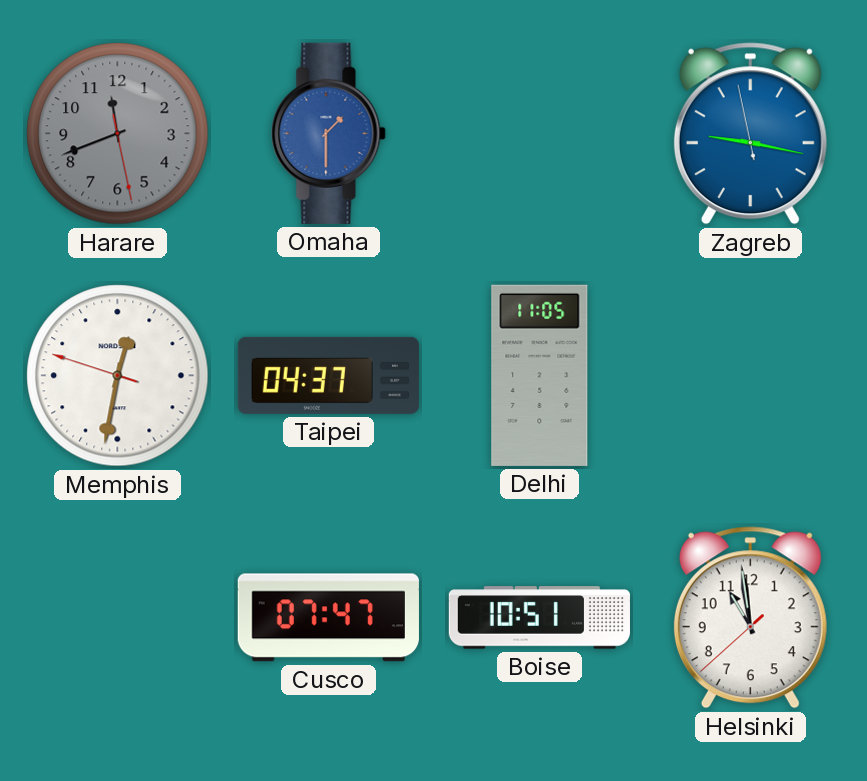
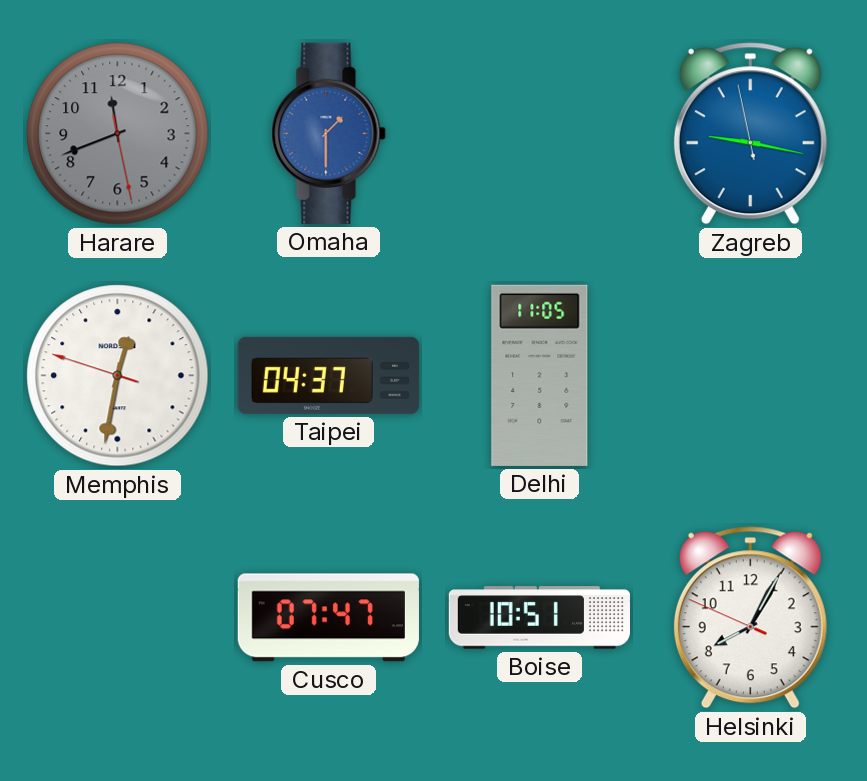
Helsinki: 10:58 -> 8:04
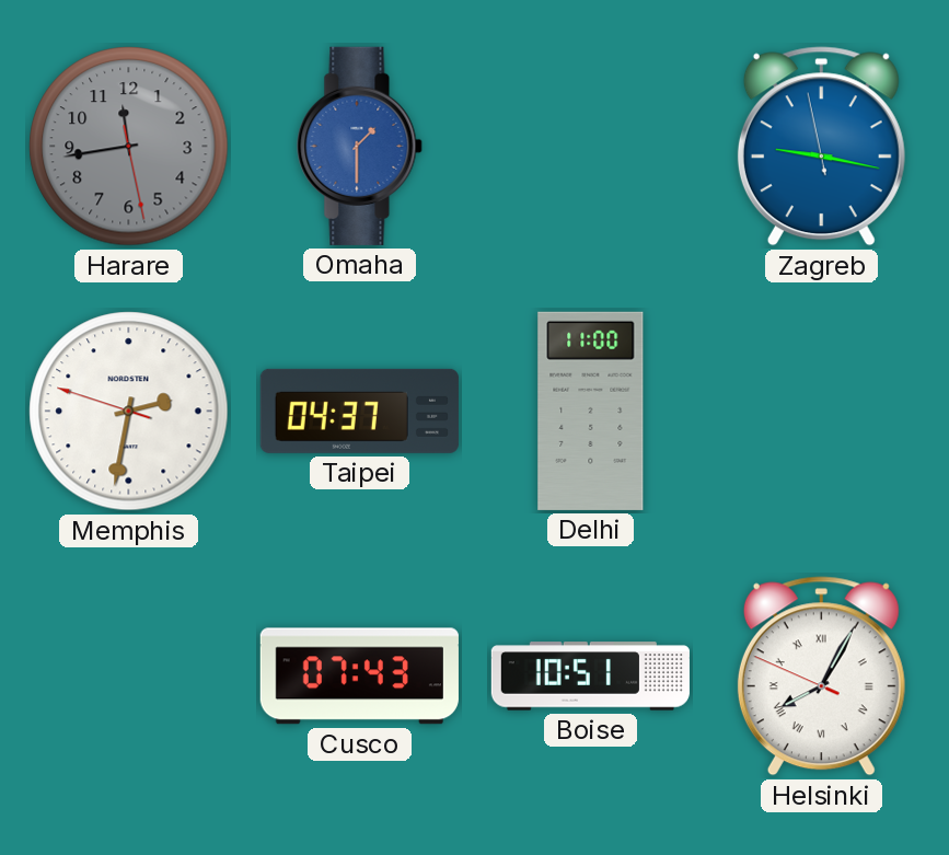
Harare: 11:41 -> 11:43
Memphis: 12:31 -> 2:31
Delhi: 11:05 -> 11:00
Cusco: 07:47 -> 07:43
Helsinki numerals: Arabic -> Roman
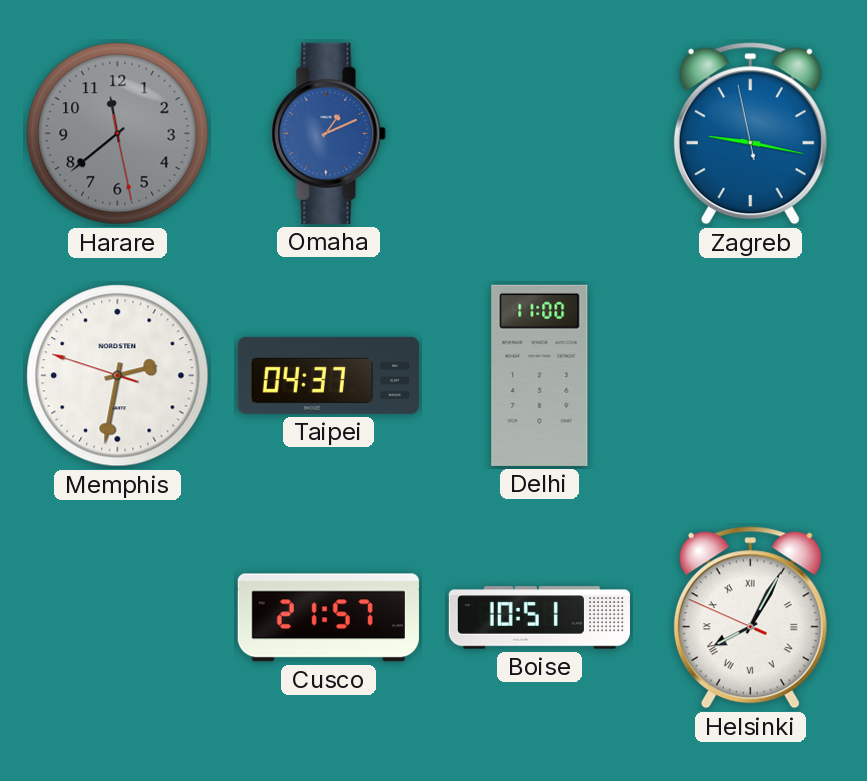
Harare: 11:43 -> 11:38
Omaha: 1:30 -> 1:11
Cusco: 07:43 -> 21:57
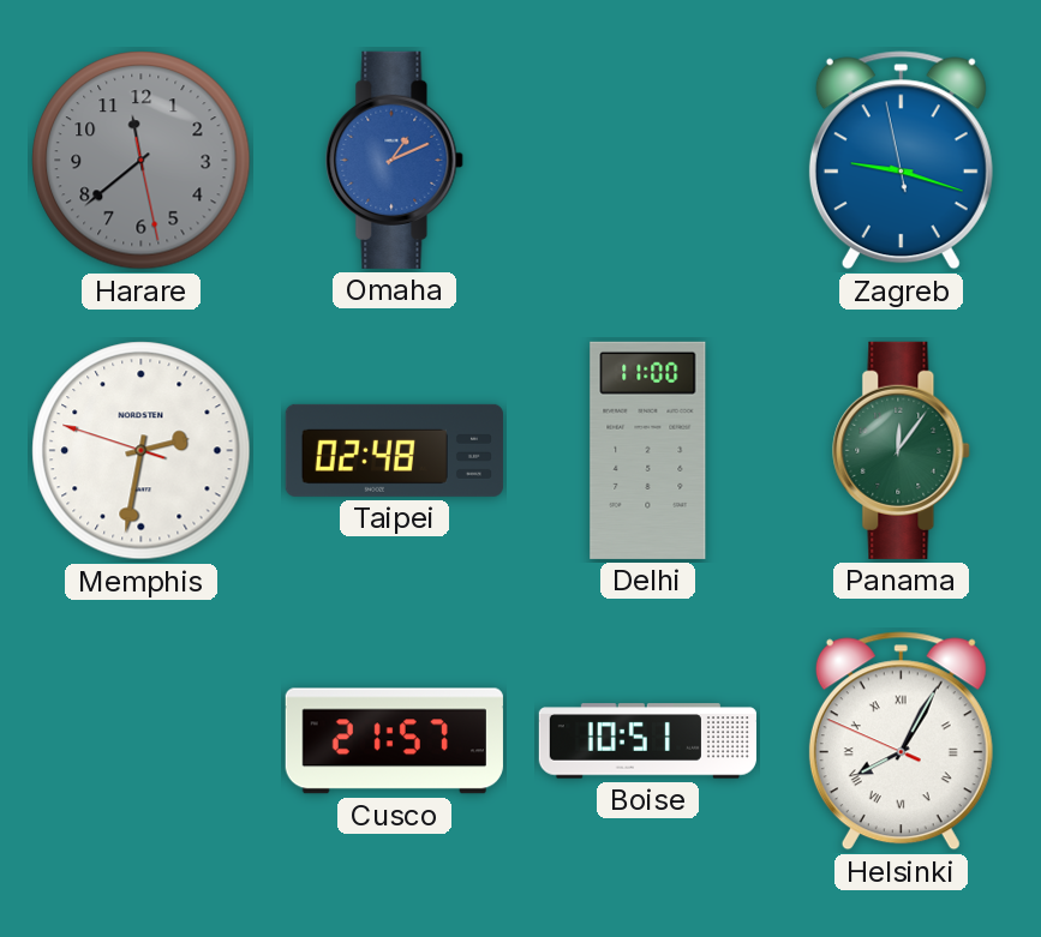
Zagreb: 9:16 -> 9:17
Taipei: 04:37 -> 02:48
Panama: none -> 12:06
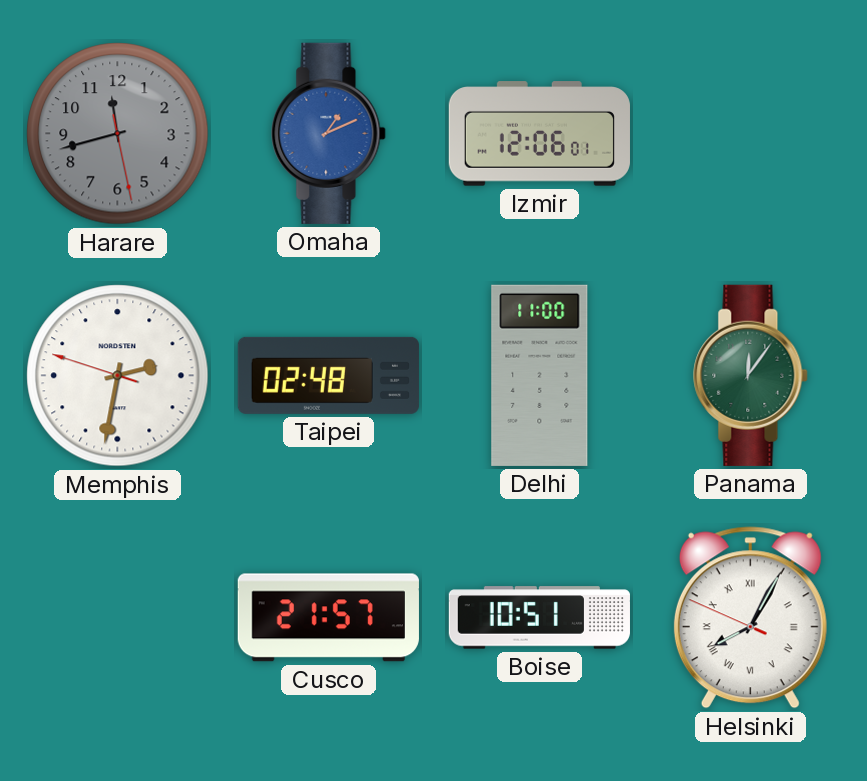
Harare: 11:38 -> 11:42
Izmir: none -> 12:06
Zagreb: 9:17 -> none
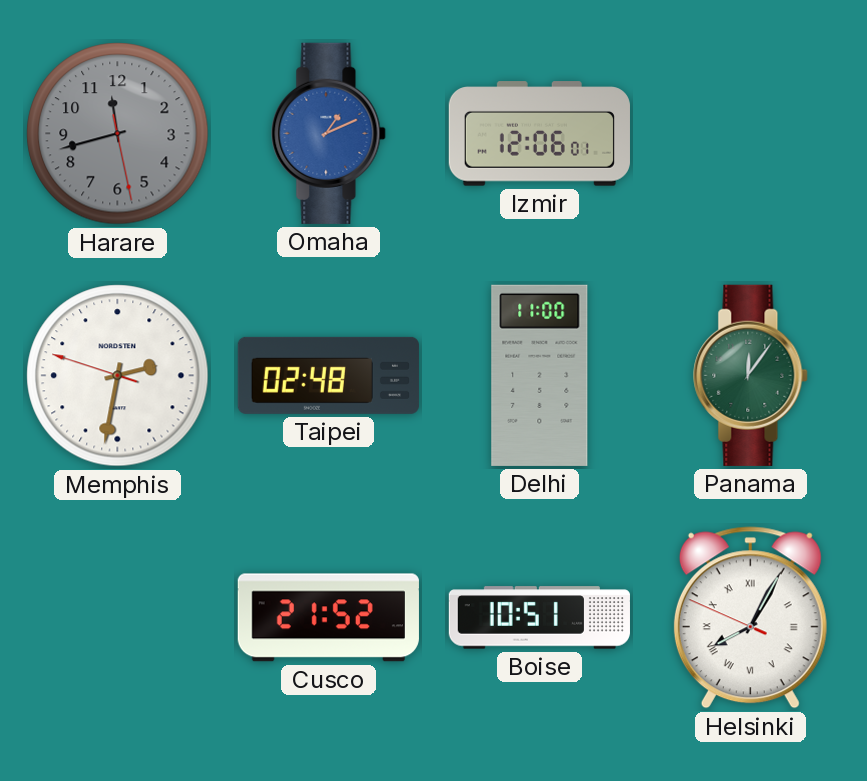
Cusco: 21:57 -> 21:52
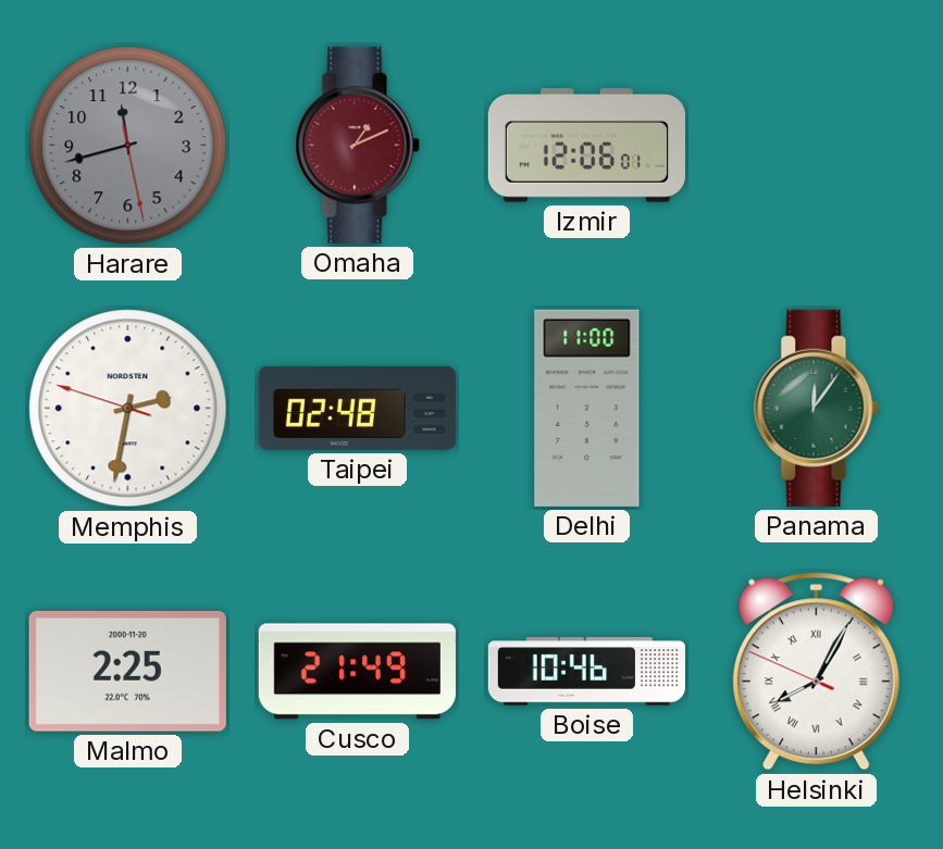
Omaha dial: blue -> burgundy
Malmo: none -> 2:25
Cusco: 21:52 -> 21:49
Boise: 10:51 -> 10:46
